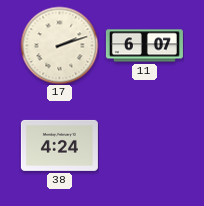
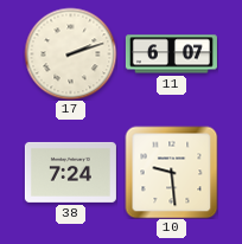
38: 4:24 -> 7:24
10: none -> 9:29
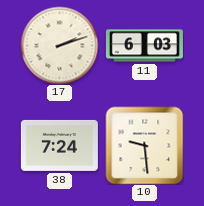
11: 6:07 -> 6:03
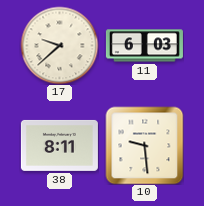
17: 2:12 -> 9:38
38: 7:24 -> 8:11
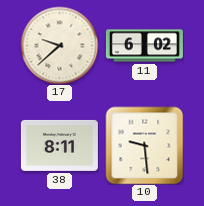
11: 6:03 -> 6:02
